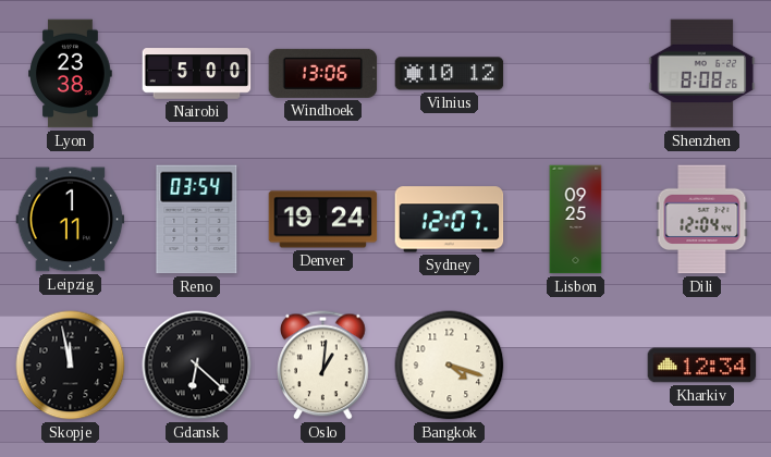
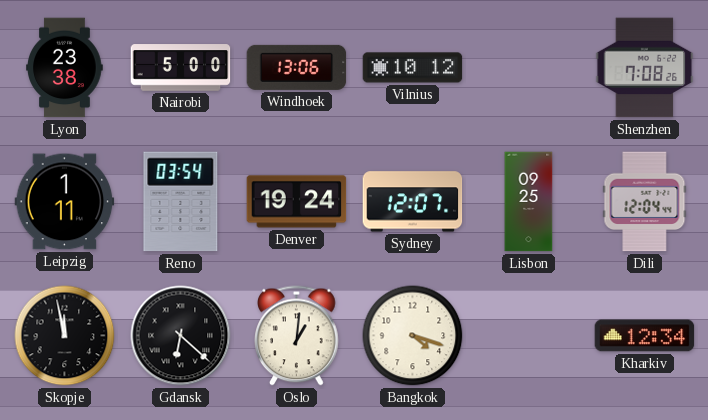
Shenzhen: 8:08 -> 7:08
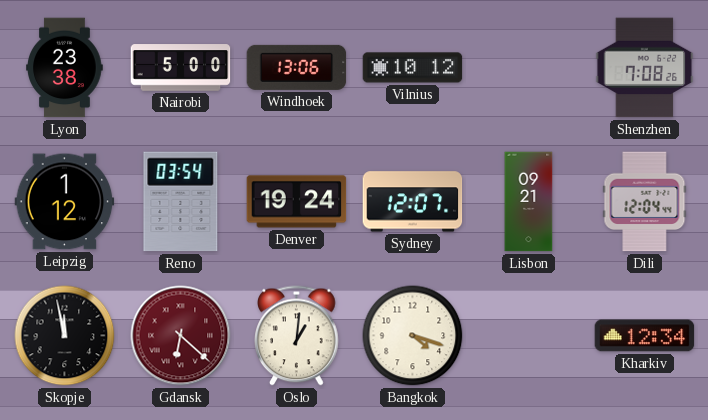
Leipzig: 1:11 -> 1:12
Lisbon: 09:25 -> 09:21
Gdansk dial: black -> burgundy
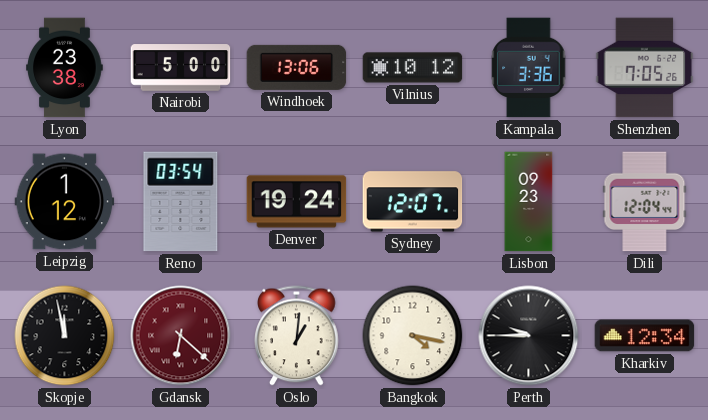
Kampala: none -> 3:36
Shenzhen: 7:08 -> 7:05
Lisbon: 09:21 -> 09:23
Bangkok: 4:18 -> 4:17
Perth: none -> 9:45
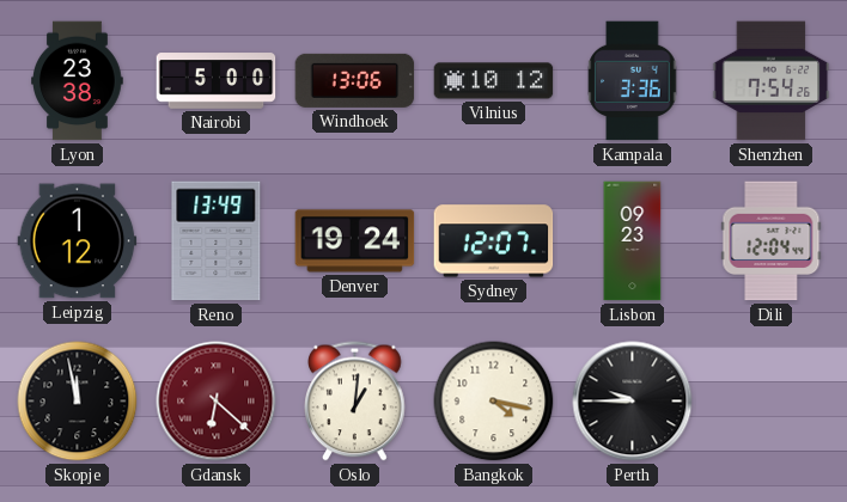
Shenzhen: 7:05 -> 7:54
Reno: 03:54 -> 13:49
Kharkiv: 12:34 -> none
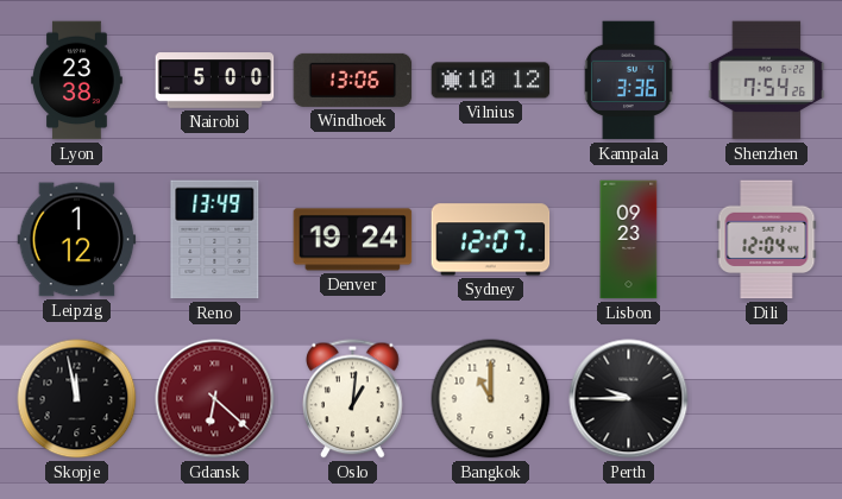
Bangkok: 4:17 -> 11:00
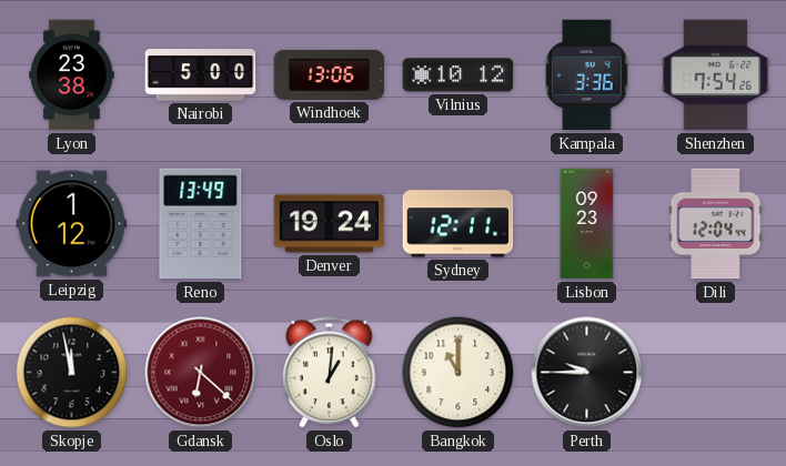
Sydney: 12:07 -> 12:11
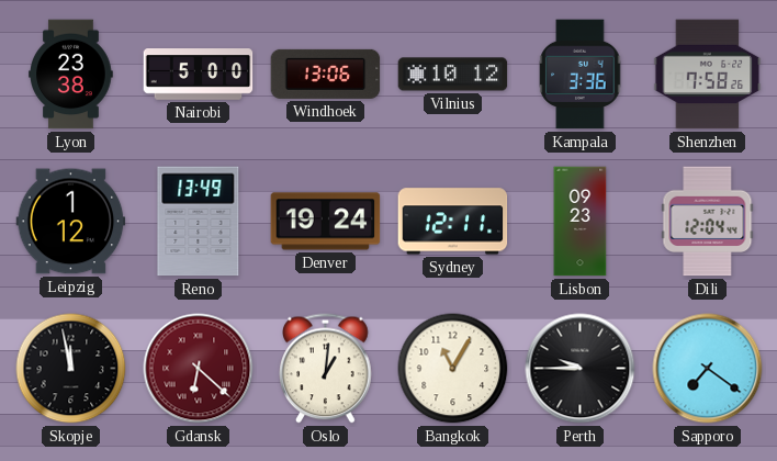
Shenzhen: 7:54 -> 7:58
Bangkok: 11:00 -> 11:05
Sapporo: none -> 7:21
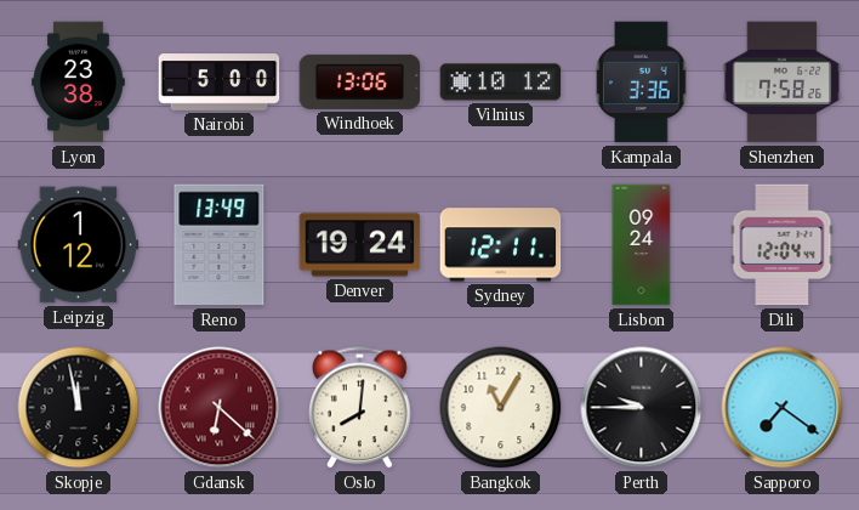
Lisbon: 09:23 -> 09:24
Oslo: 1:01 -> 8:01
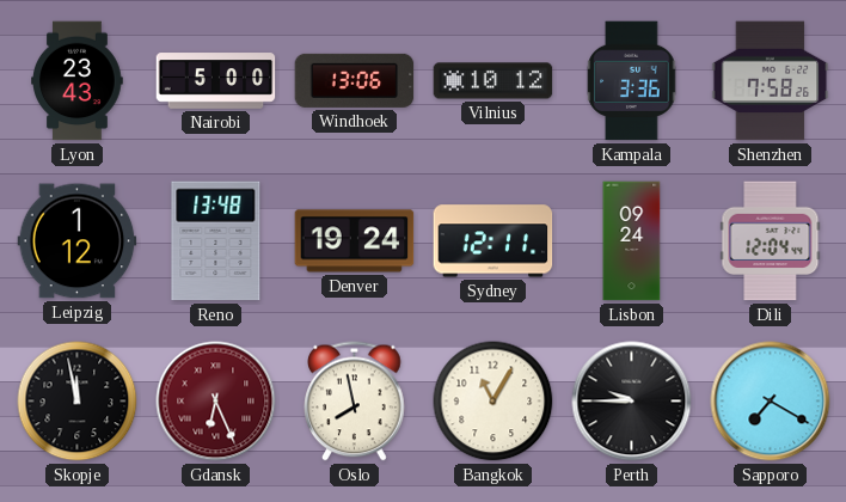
Lyon: 23:38 -> 23:43
Reno: 13:49 -> 13:48
Gdansk: 6:22 -> 6:26
Oslo: 8:01 -> 7:58
Sapporo: 7:21 -> 7:20
